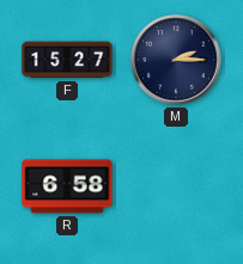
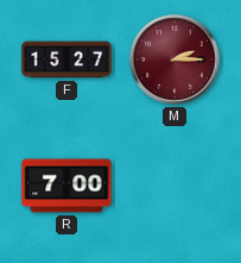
M dial: navy -> burgundy
R: 6:58 -> 7:00
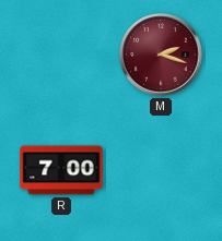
F: 15:27 -> none
M: 2:15 -> 2:18
